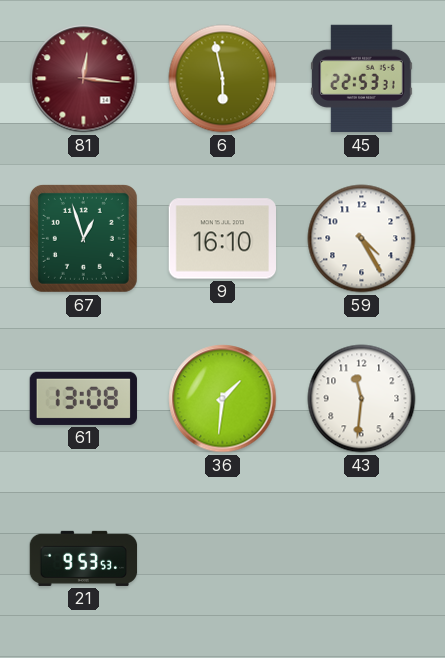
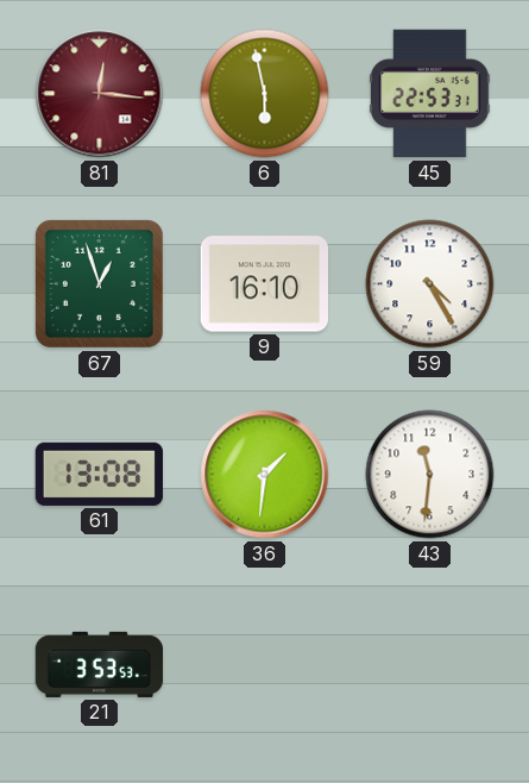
21: 9:53 -> 3:53
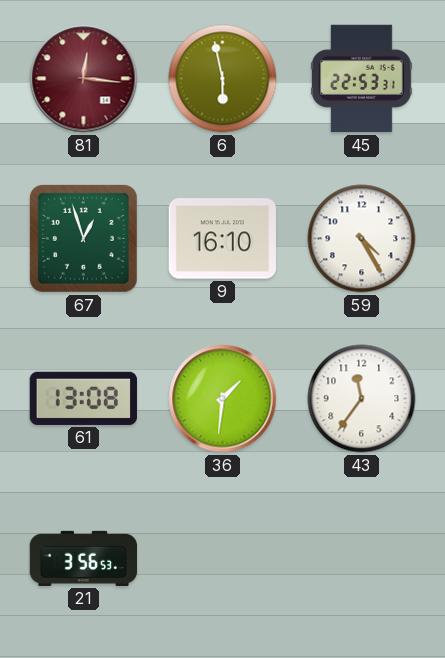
43: 11:31 -> 11:36
21: 3:53 -> 3:56
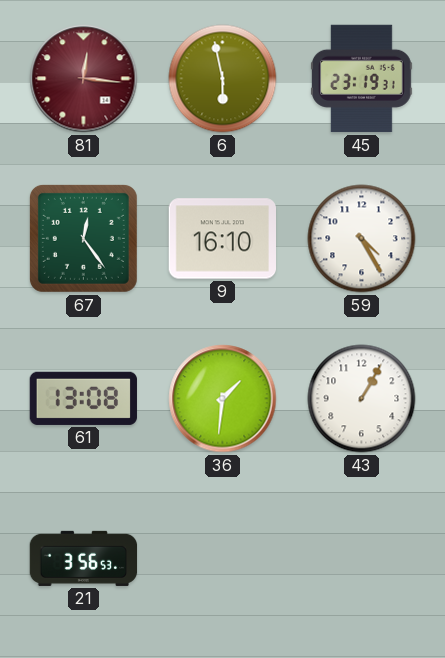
45: 22:53 -> 23:19
67: 12:57 -> 12:24
43: 11:36 -> 1:05
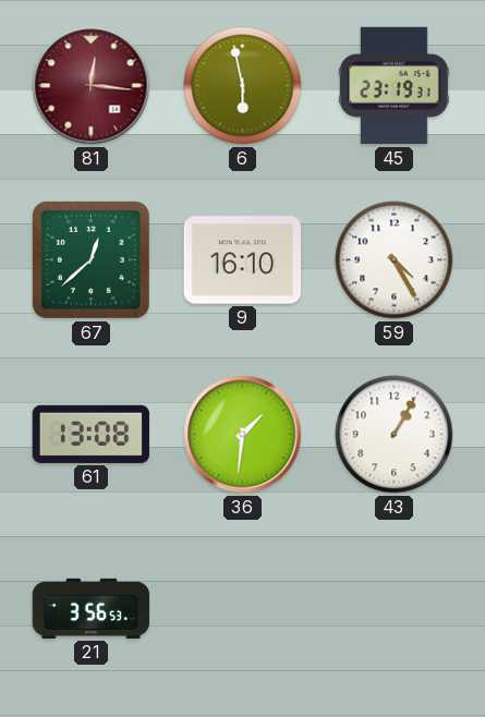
67: 12:24 -> 12:38
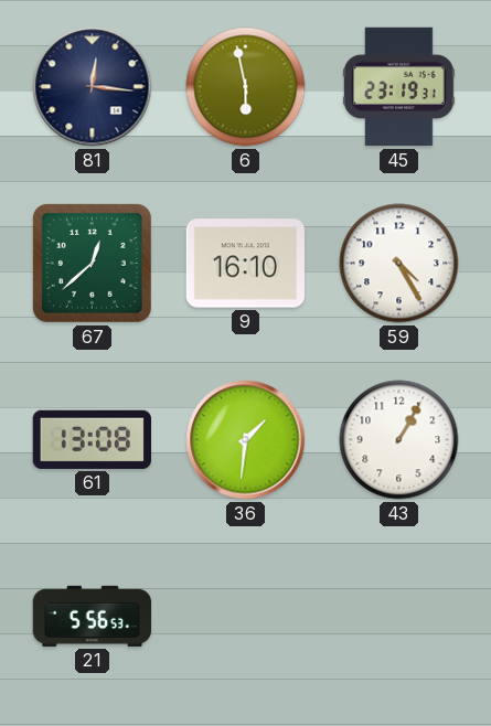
81 dial: burgundy -> navy
21: 3:56 -> 5:56
